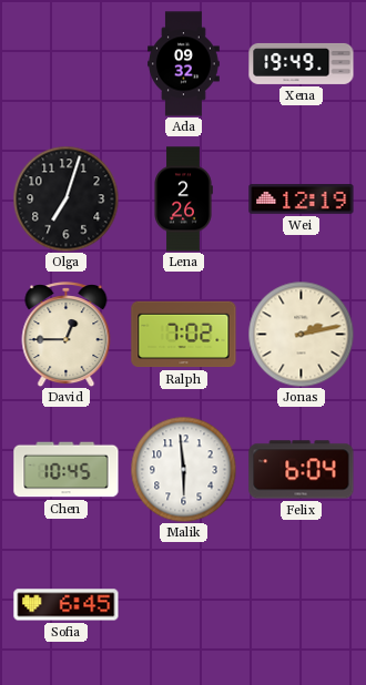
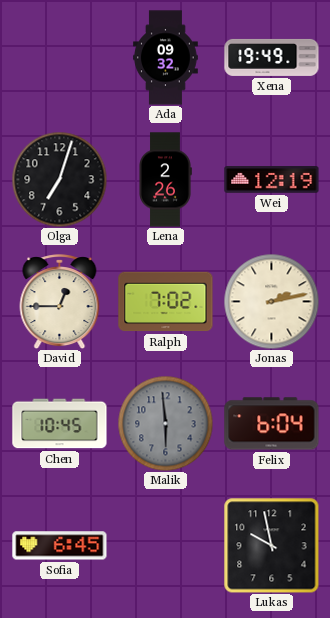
Malik dial: white -> grey
Lukas: none -> 9:58
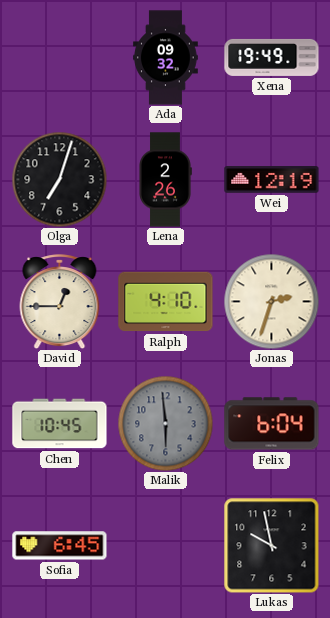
Ralph: 7:02 -> 4:10
Jonas: 2:13 -> 2:33
